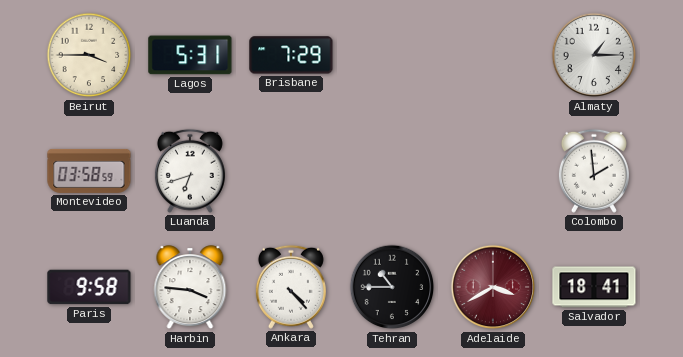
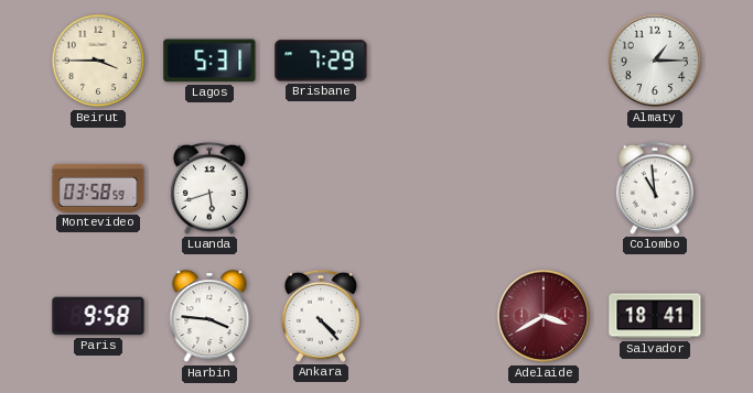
Luanda: 6:42 -> 5:42
Colombo: 1:59 -> 10:59
Tehran: 10:45 -> none
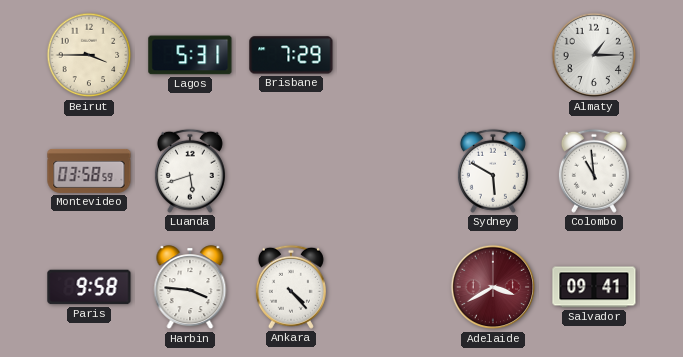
Sydney: none -> 5:50
Salvador: 18:41 -> 09:41
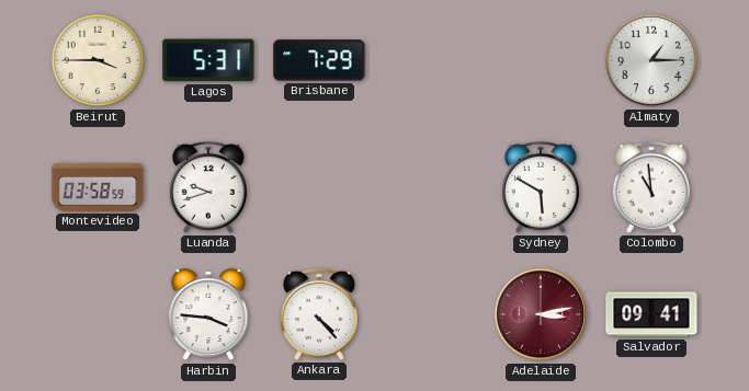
Luanda: 5:42 -> 9:42
Paris: 9:58 -> none
Adelaide: 3:40 -> 3:13
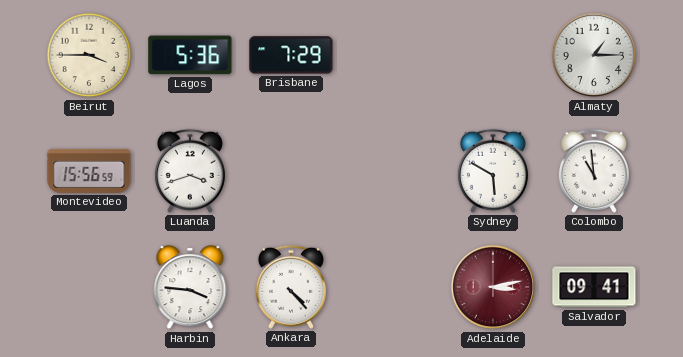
Lagos: 5:31 -> 5:36
Montevideo: 03:58 -> 15:56
Luanda: 9:42 -> 3:42
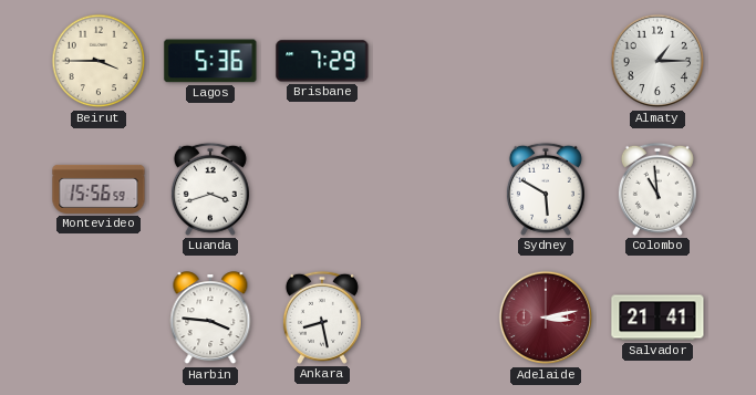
Ankara: 4:23 -> 8:28
Salvador: 09:41 -> 21:41
